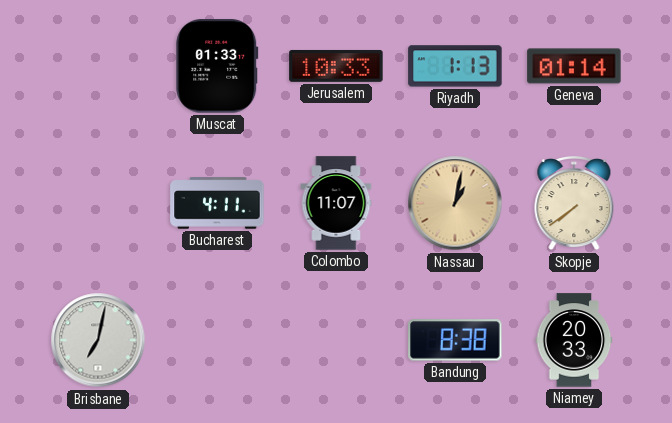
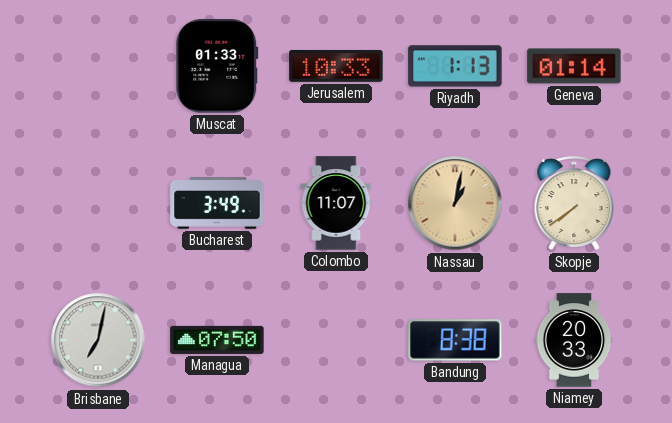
Bucharest: 4:11 -> 3:49
Managua: none -> 07:50
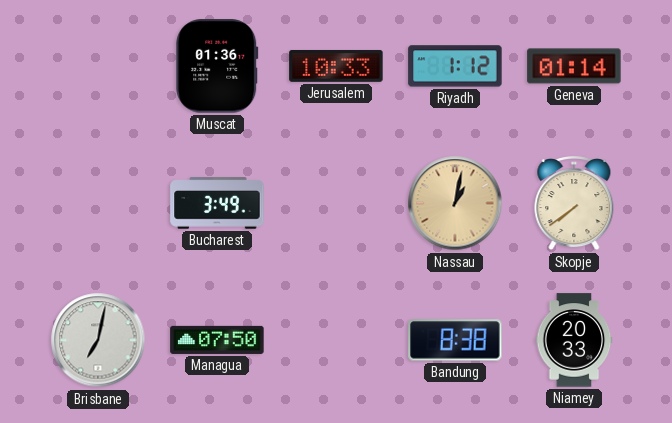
Muscat: 01:33 -> 01:36
Riyadh: 1:13 -> 1:12
Colombo: 11:07 -> none
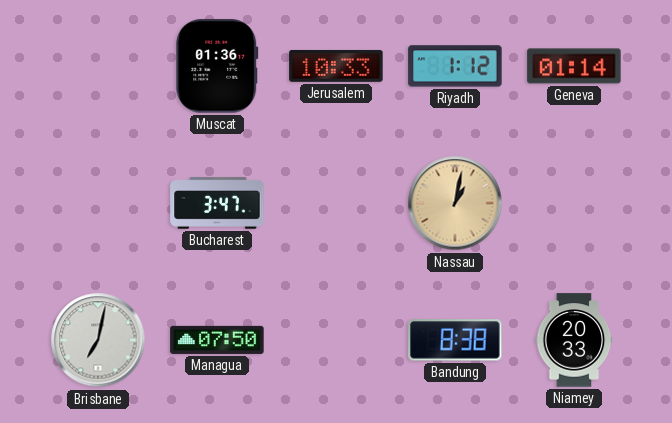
Bucharest: 3:49 -> 3:47
Skopje: 7:39 -> none
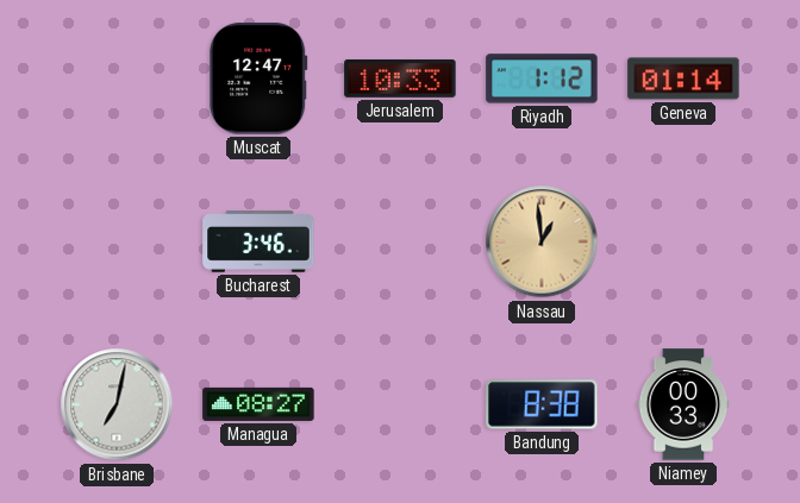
Muscat: 01:36 -> 12:47
Bucharest: 3:47 -> 3:46
Nassau: 1:02 -> 12:59
Managua: 07:50 -> 08:27
Niamey: 20:33 -> 00:33
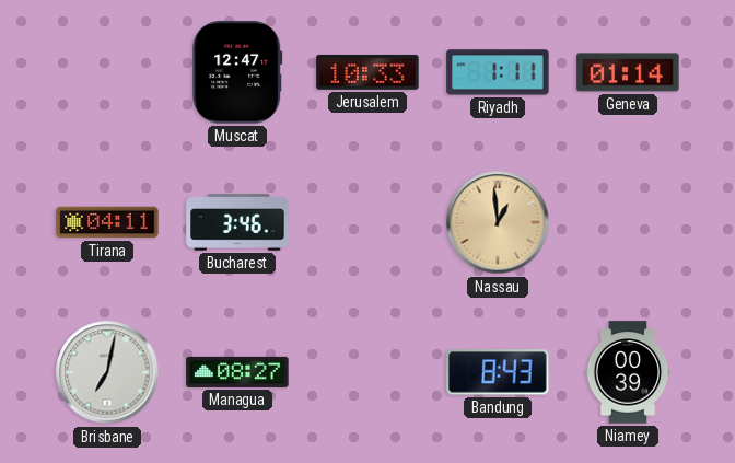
Riyadh: 1:12 -> 1:11
Tirana: none -> 04:11
Bandung: 8:38 -> 8:43
Niamey: 00:33 -> 00:39
